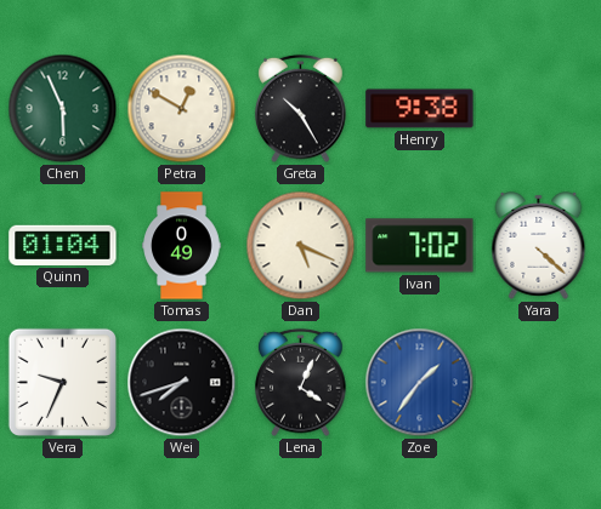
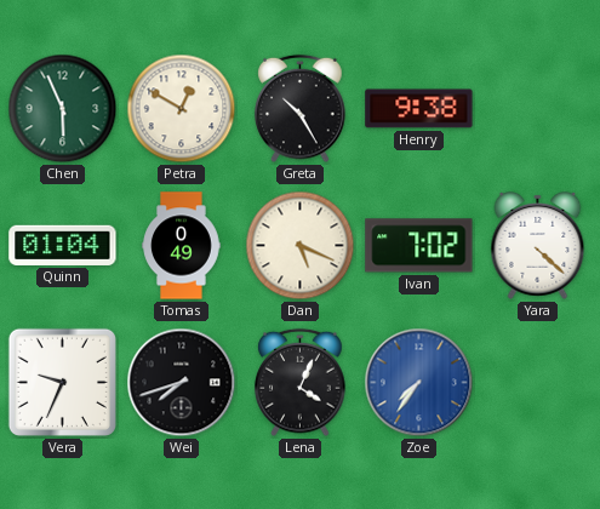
Zoe: 1:36 -> 7:36
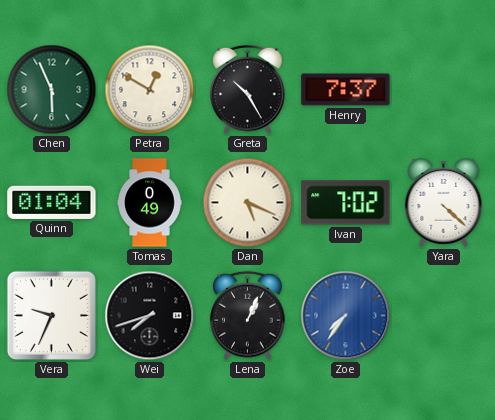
Henry: 9:38 -> 7:37
Lena: 4:04 -> 1:04
